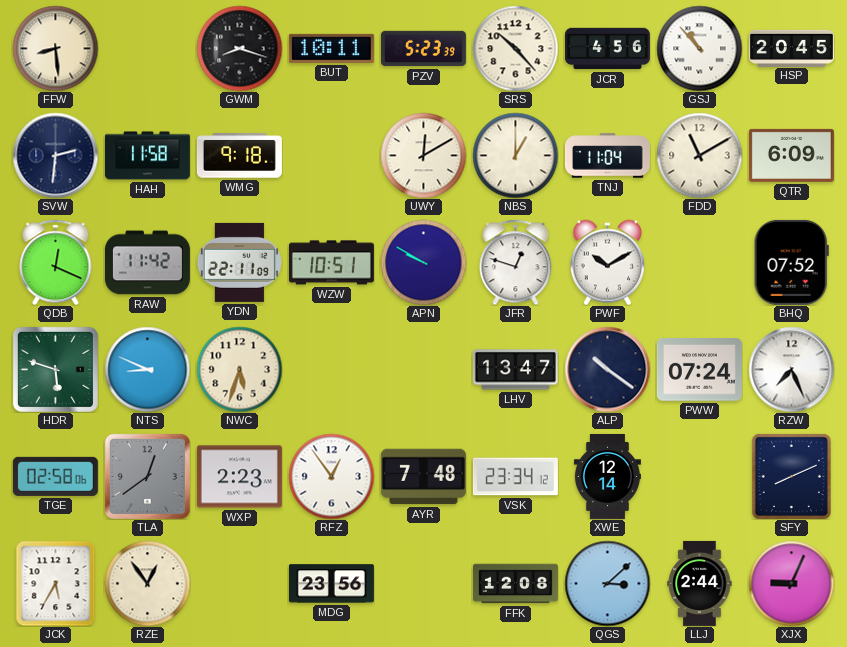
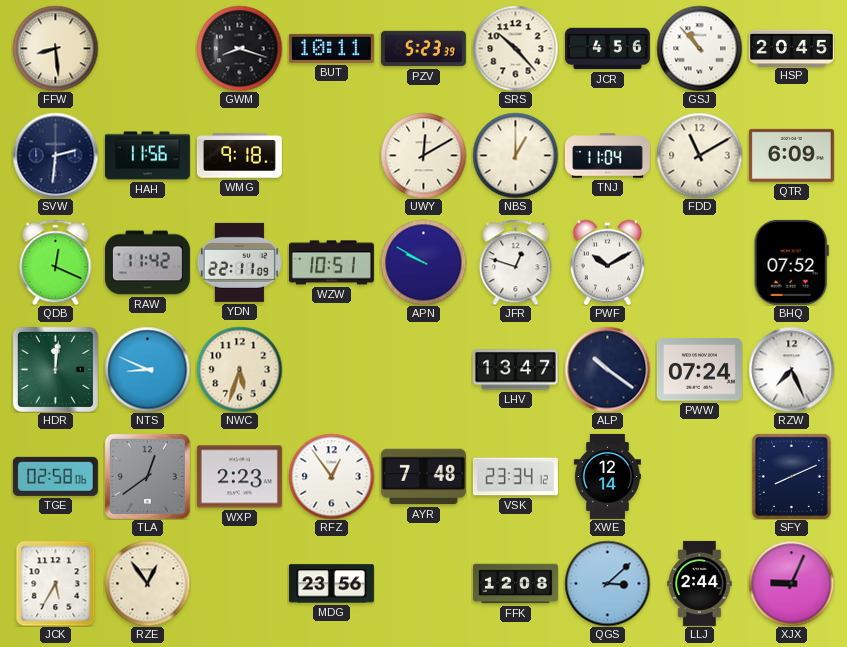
HAH: 11:58 -> 11:56
HDR: 5:48 -> 12:01
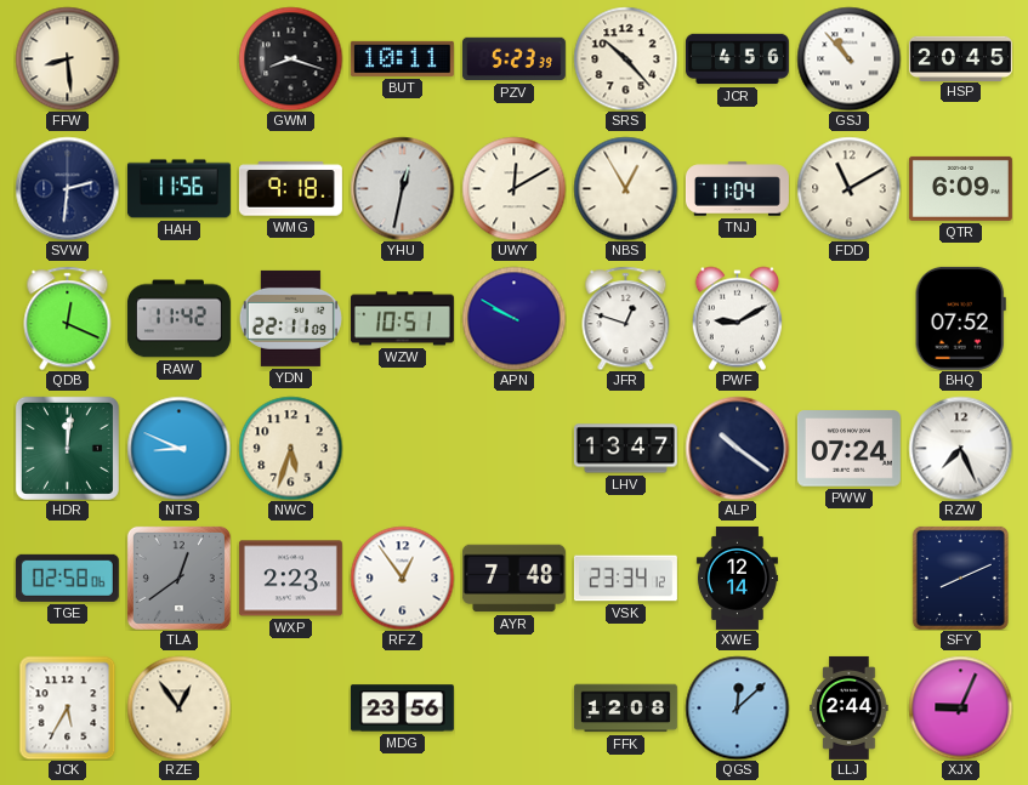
YHU: none -> 12:32
NBS: 1:00 -> 12:55
PWF: 10:10 -> 9:10
QGS: 3:08 -> 12:08
